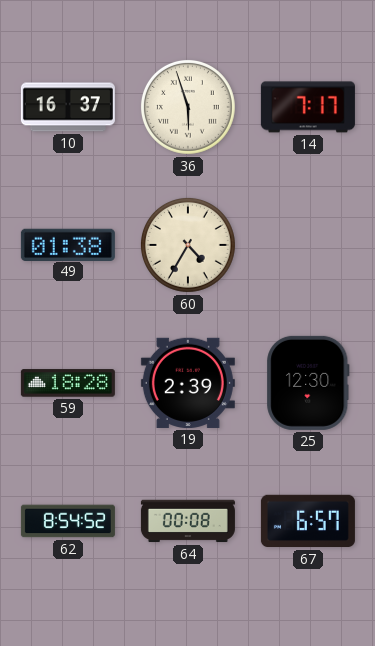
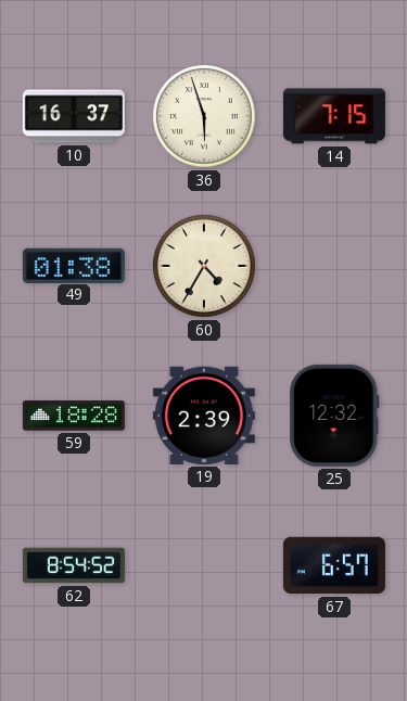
14: 7:17 -> 7:15
25: 12:30 -> 12:32
64: 00:08 -> none
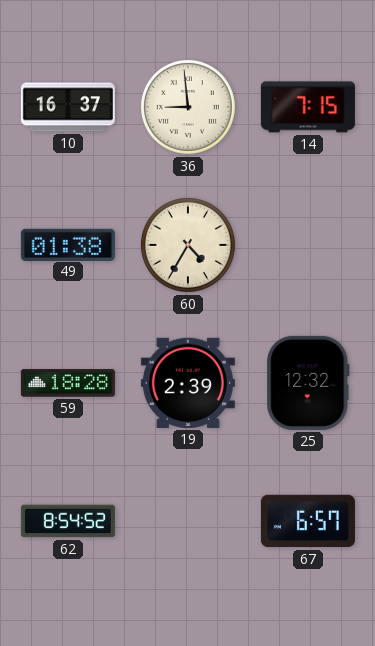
36: 5:57 -> 8:59
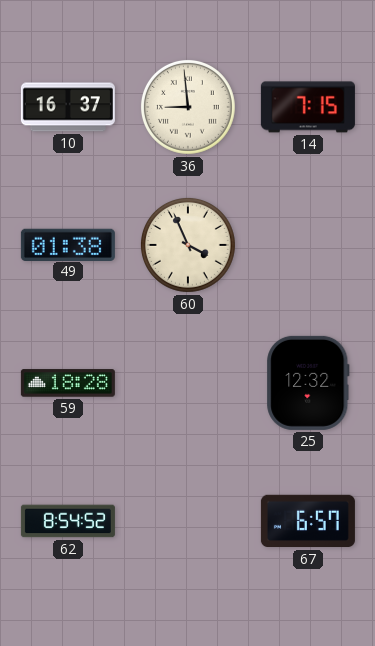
60: 4:35 -> 3:56
19: 2:39 -> none
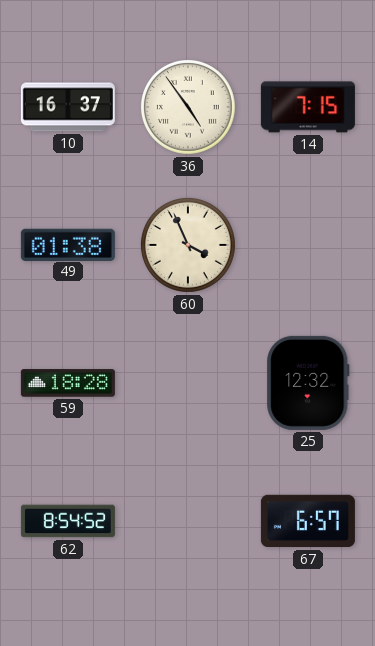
36: 8:59 -> 4:54
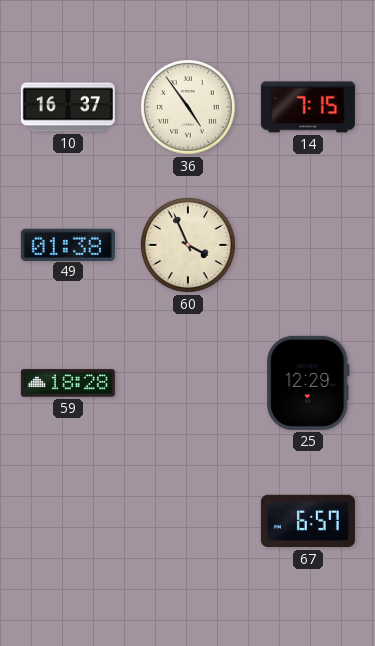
25: 12:32 -> 12:29
62: 8:54 -> none
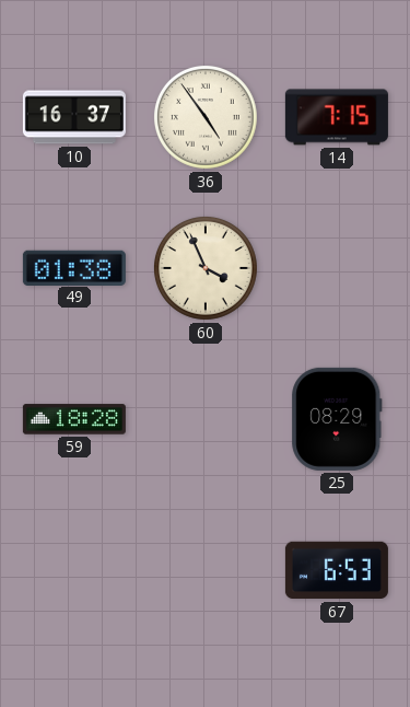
25: 12:29 -> 08:29
67: 6:57 -> 6:53
